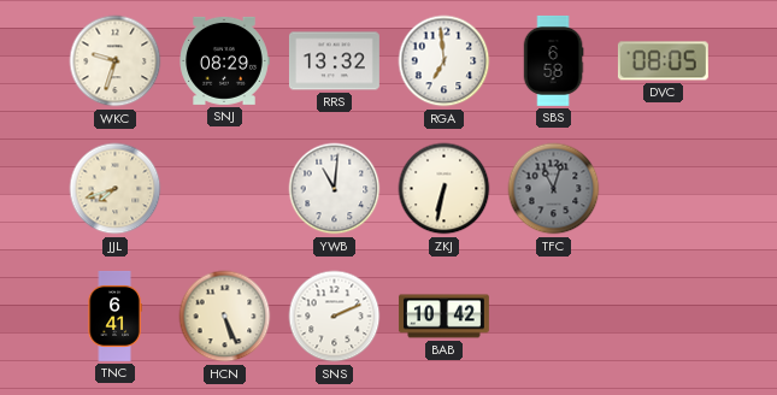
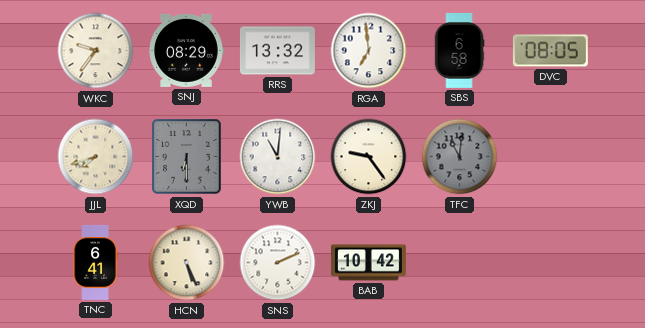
WKC: 9:33 -> 9:36
XQD: none -> 6:30
ZKJ: 6:32 -> 9:24
TFC: 11:03 -> 11:01
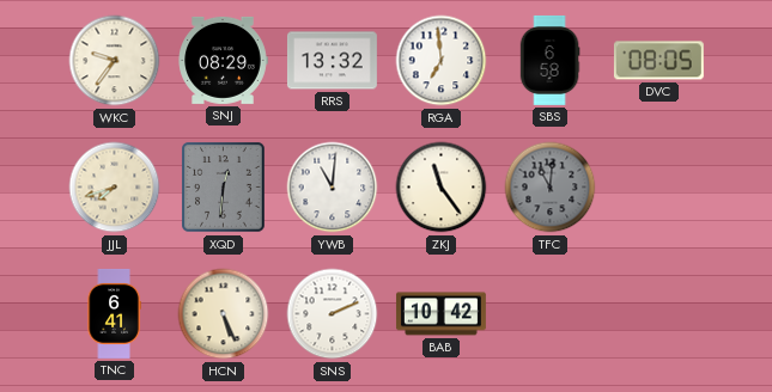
XQD: 6:30 -> 12:31
ZKJ: 9:24 -> 11:24
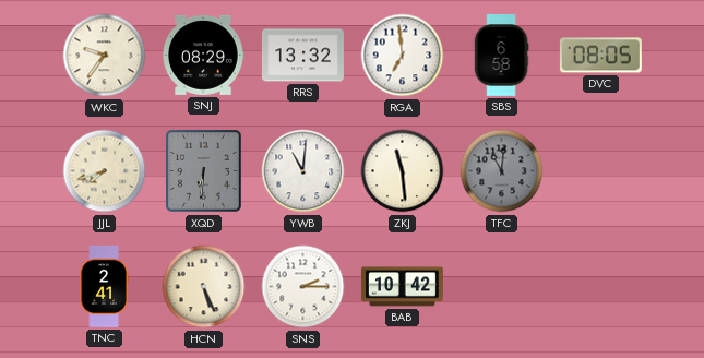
XQD: 12:31 -> 6:31
ZKJ: 11:24 -> 11:29
TNC: 6:41 -> 2:41
SNS: 2:11 -> 2:15
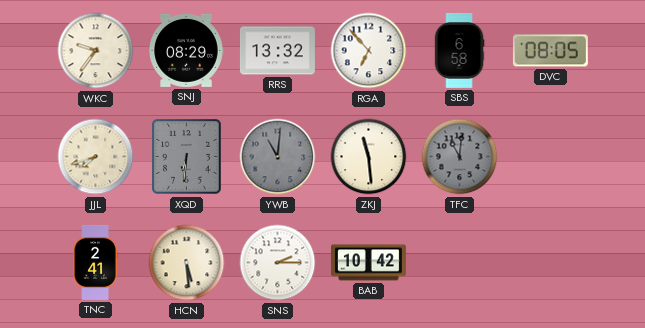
RGA: 6:59 -> 6:53
YWB dial: white -> grey
HCN: 5:26 -> 5:29
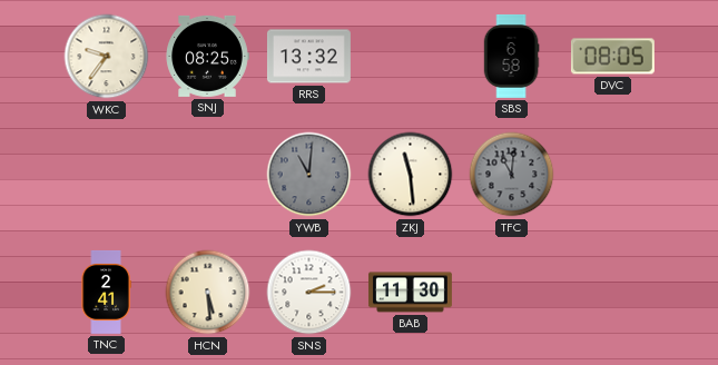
SNJ: 08:29 -> 08:25
RGA: 6:53 -> none
JJL: 7:42 -> none
XQD: 6:31 -> none
BAB: 10:42 -> 11:30
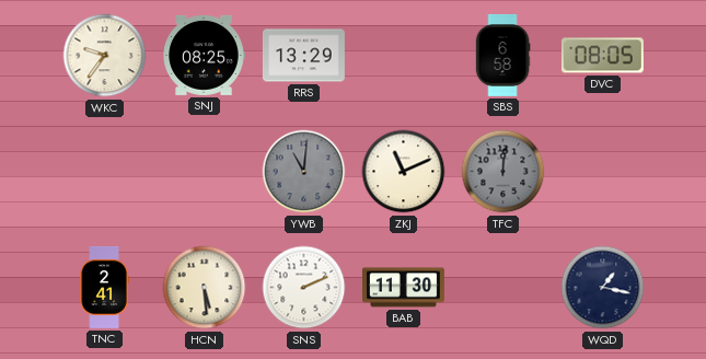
RRS: 13:32 -> 13:29
ZKJ: 11:29 -> 11:11
TFC: 11:01 -> 12:01
SNS: 2:15 -> 2:11
WQD: none -> 1:17
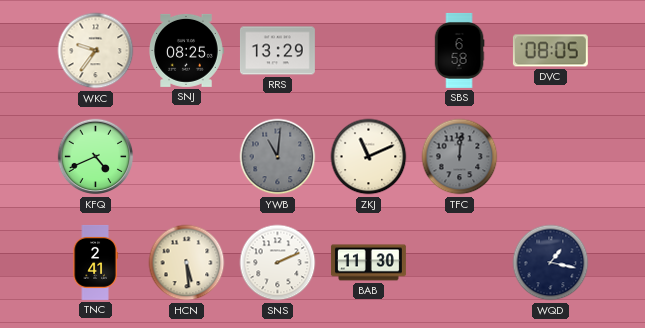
KFQ: none -> 4:41
